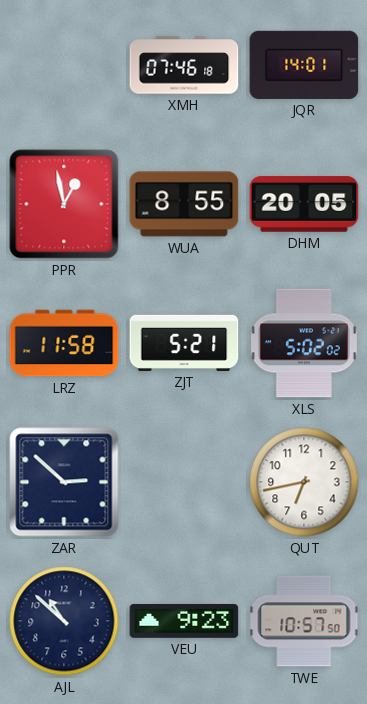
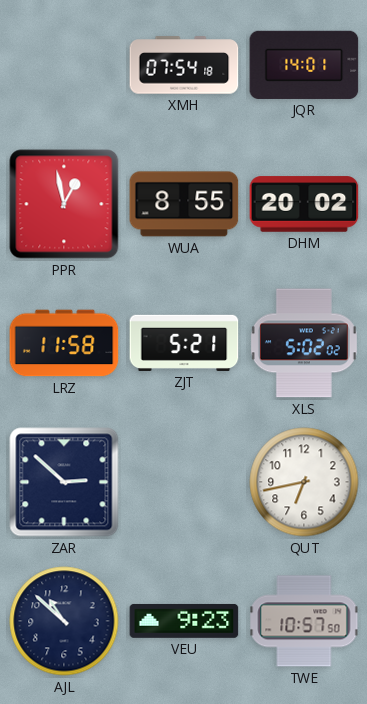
XMH: 07:46 -> 07:54
DHM: 20:05 -> 20:02
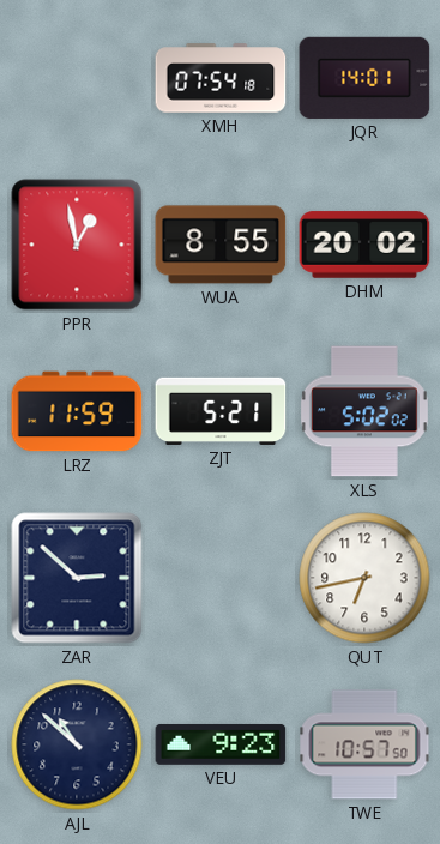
LRZ: 11:58 -> 11:59
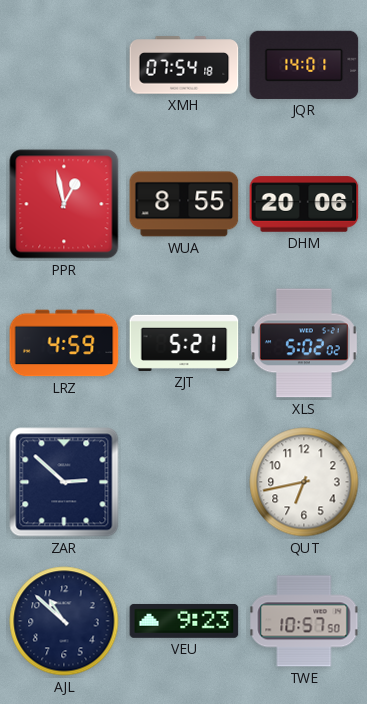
DHM: 20:02 -> 20:06
LRZ: 11:59 -> 4:59
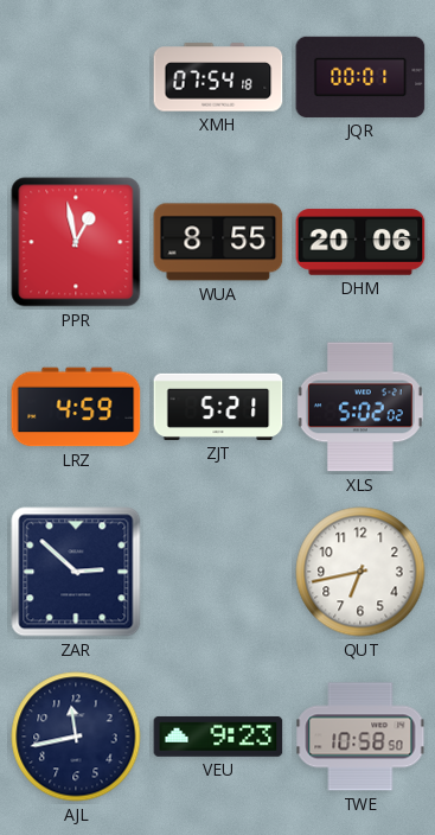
JQR: 14:01 -> 00:01
AJL: 10:52 -> 11:43
TWE: 10:57 -> 10:58
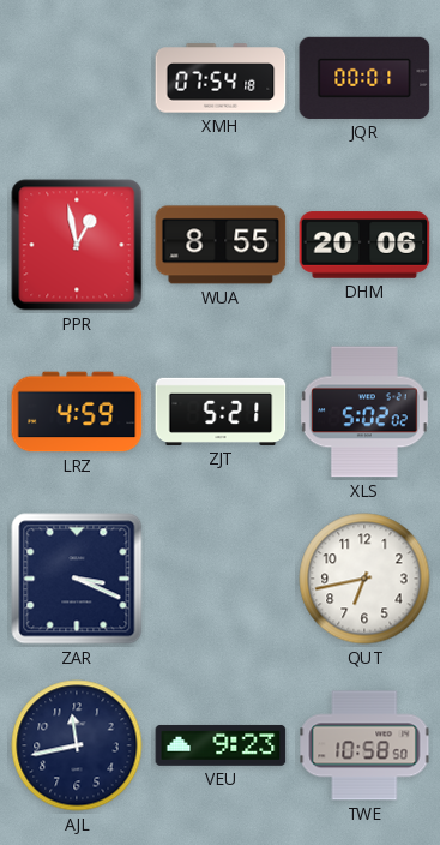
ZAR: 2:52 -> 3:19
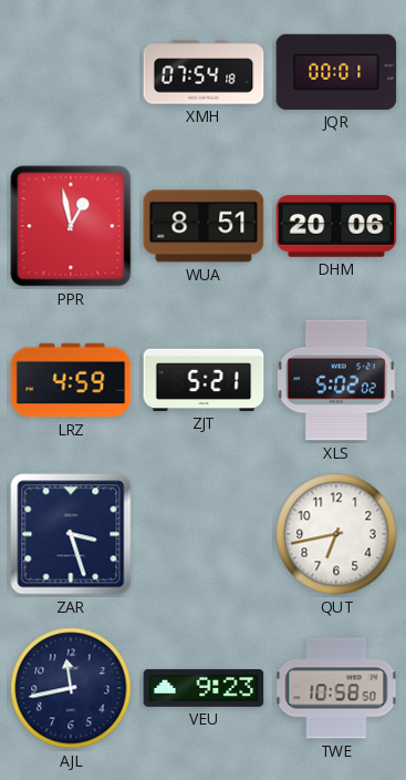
WUA: 8:55 -> 8:51
ZAR: 3:19 -> 3:27
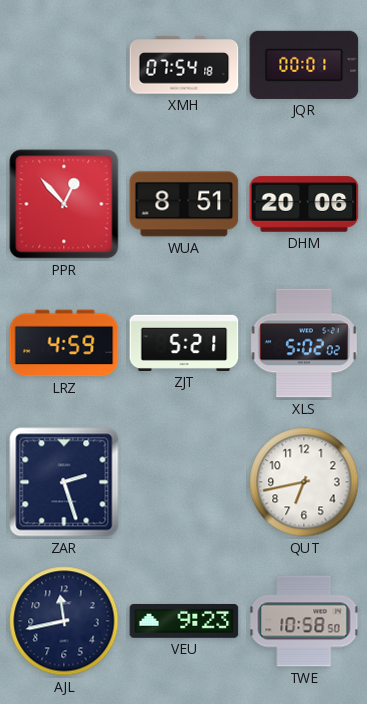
PPR: 12:58 -> 12:53
ZAR: 3:27 -> 2:27
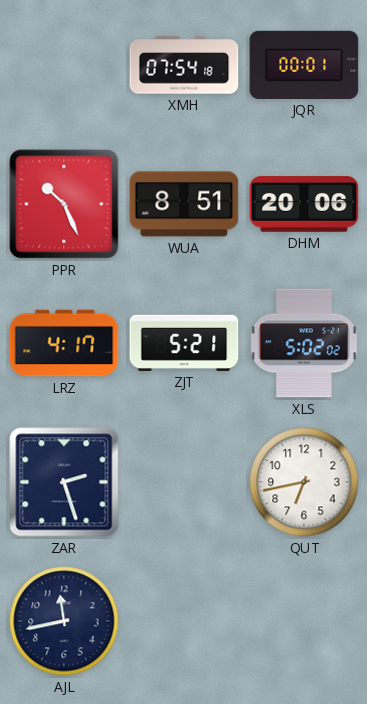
PPR: 12:53 -> 10:26
LRZ: 4:59 -> 4:17
VEU: 9:23 -> none
TWE: 10:58 -> none
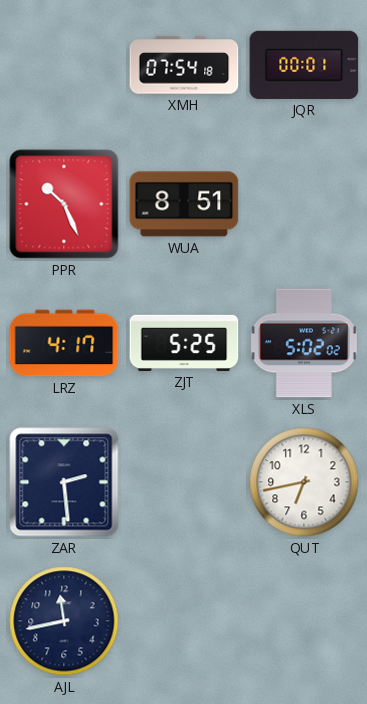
DHM: 20:06 -> none
ZJT: 5:21 -> 5:25
ZAR: 2:27 -> 2:29
